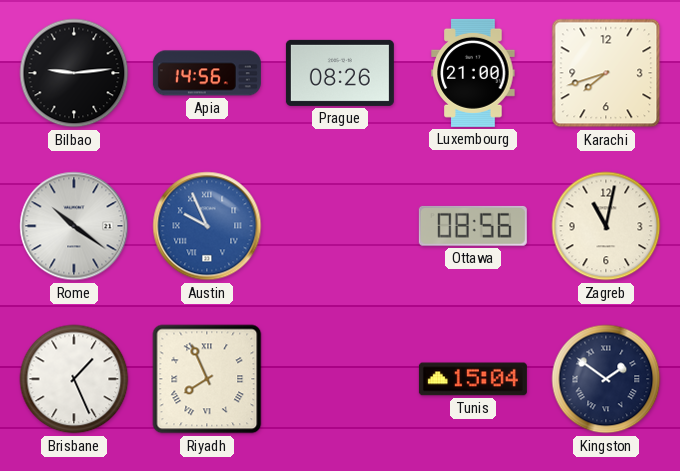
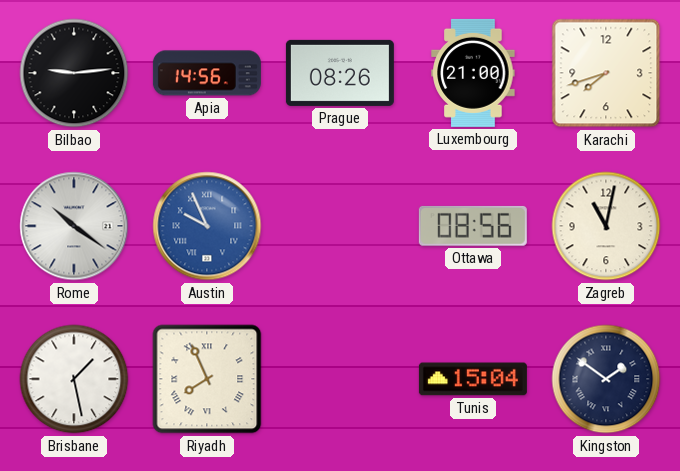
Brisbane: 1:26 -> 1:28
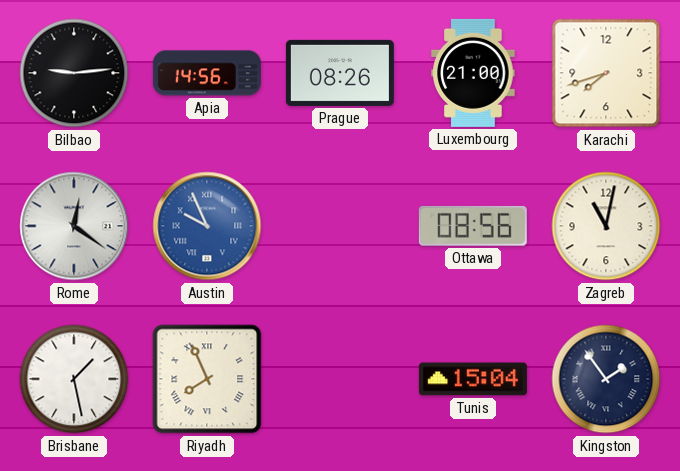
Rome: 10:21 -> 12:21
Kingston: 1:51 -> 1:54
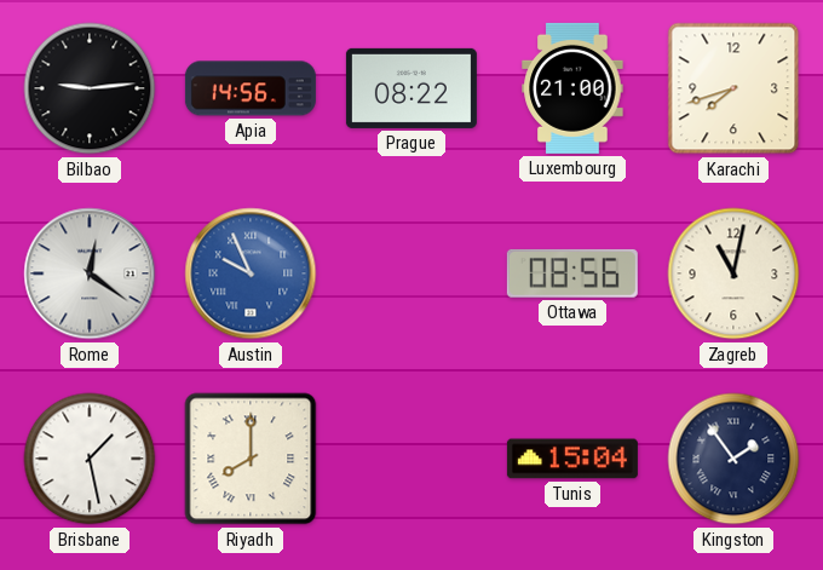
Prague: 08:26 -> 08:22
Riyadh: 7:56 -> 8:00
